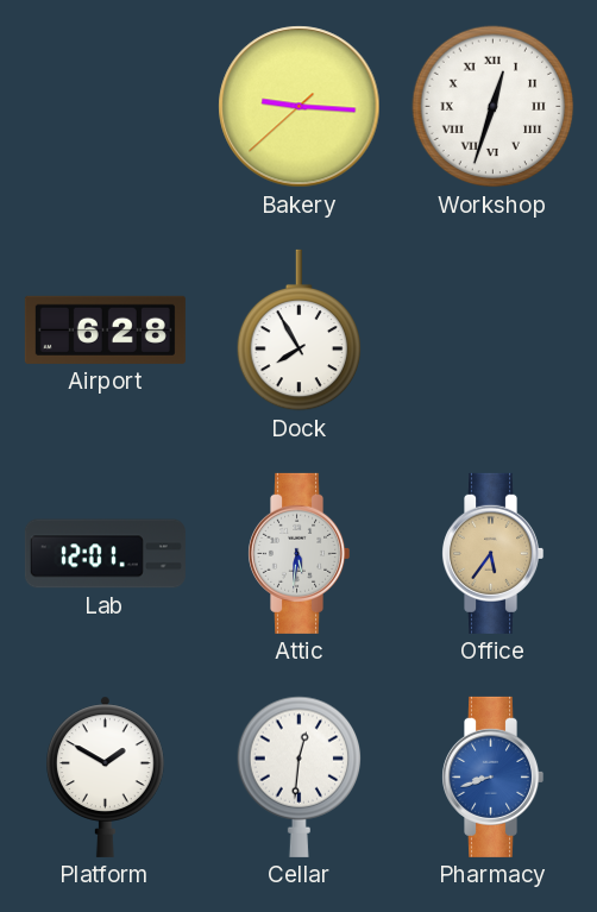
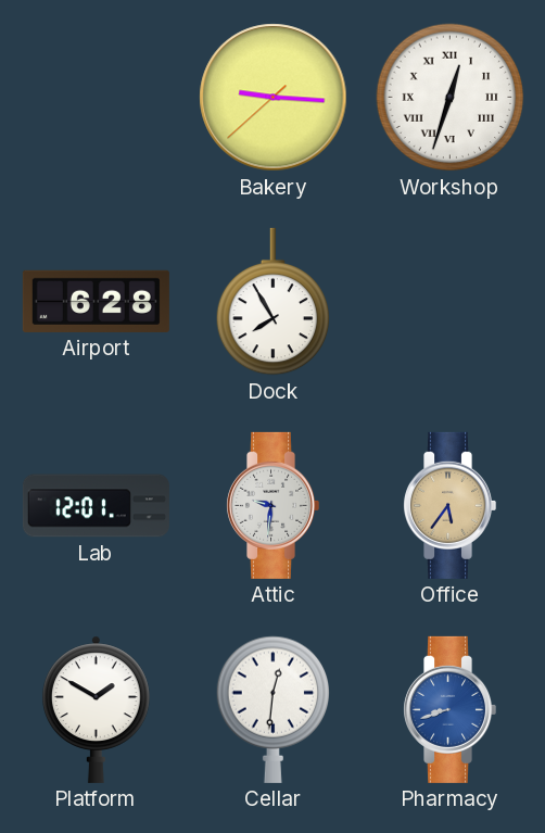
Attic: 5:31 -> 9:31
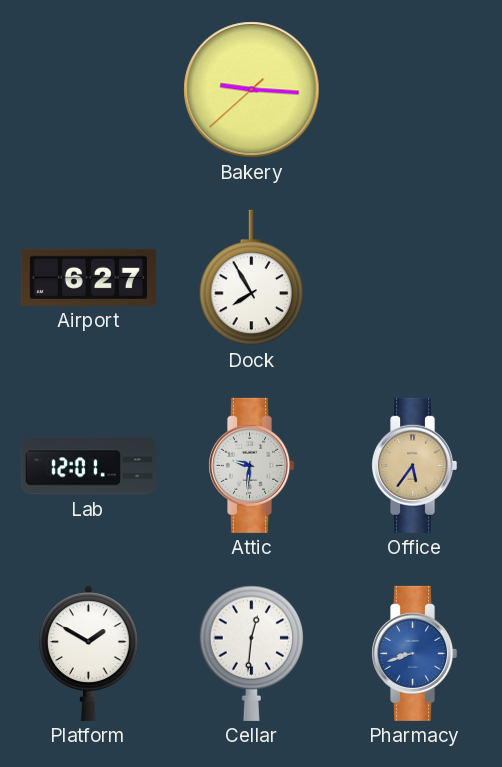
Workshop: 12:33 -> none
Airport: 6:28 -> 6:27
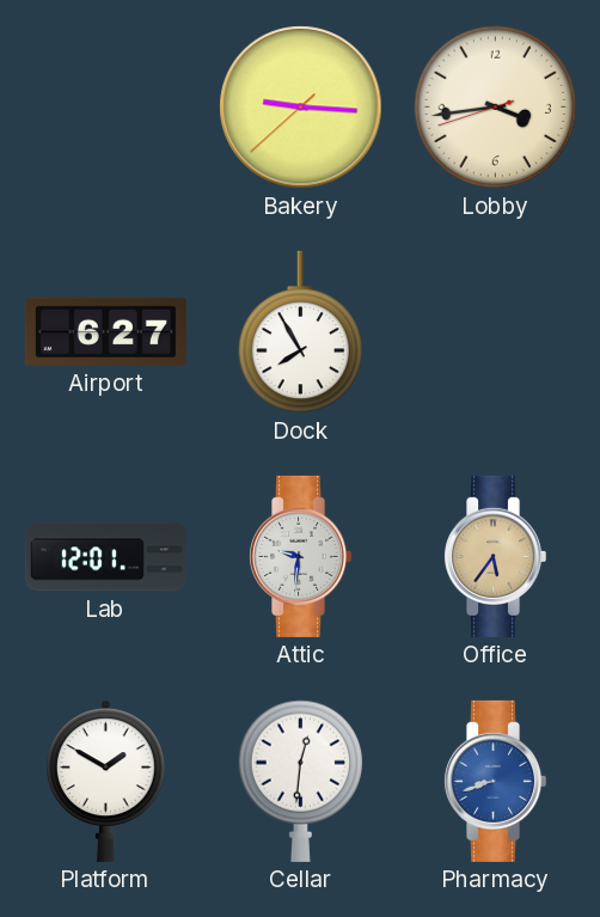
Lobby: none -> 3:43
